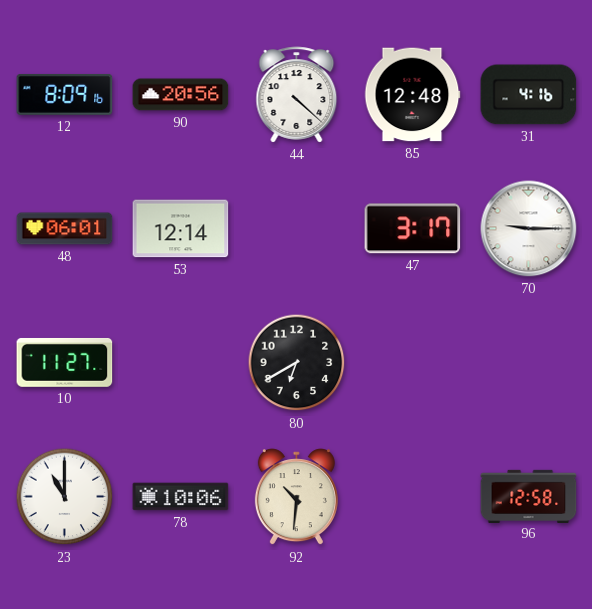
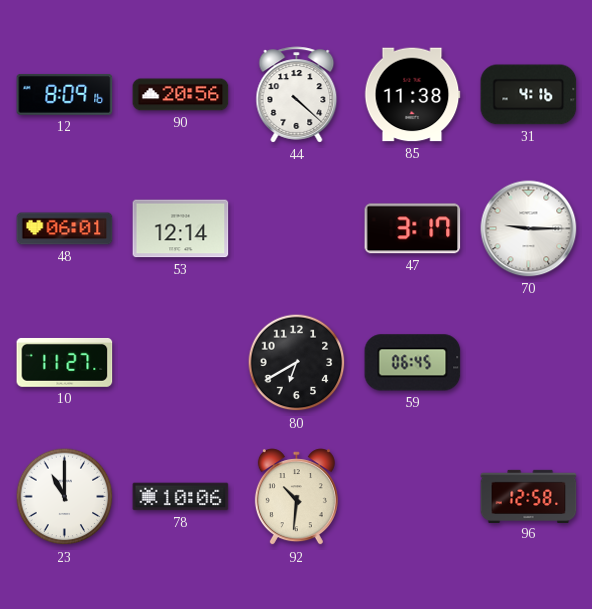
85: 12:48 -> 11:38
59: none -> 06:45
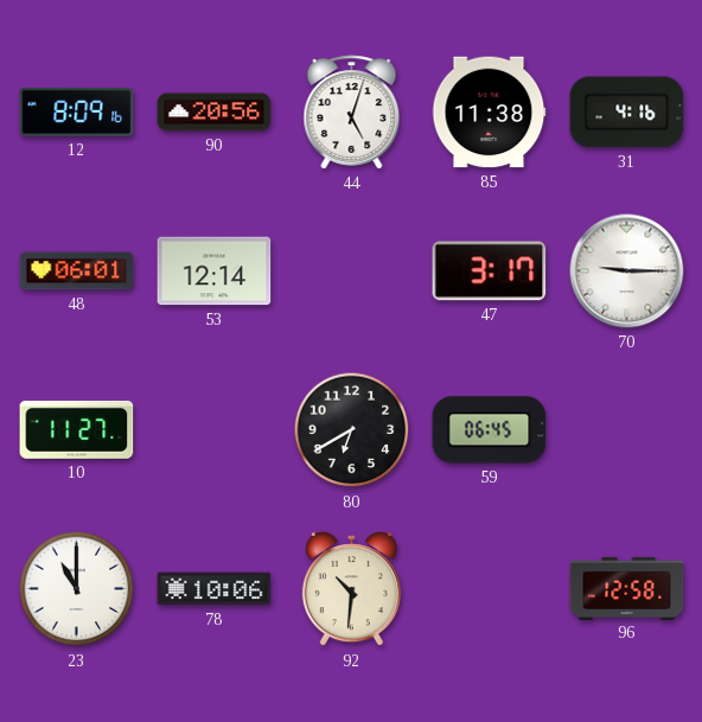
44: 4:22 -> 5:03
